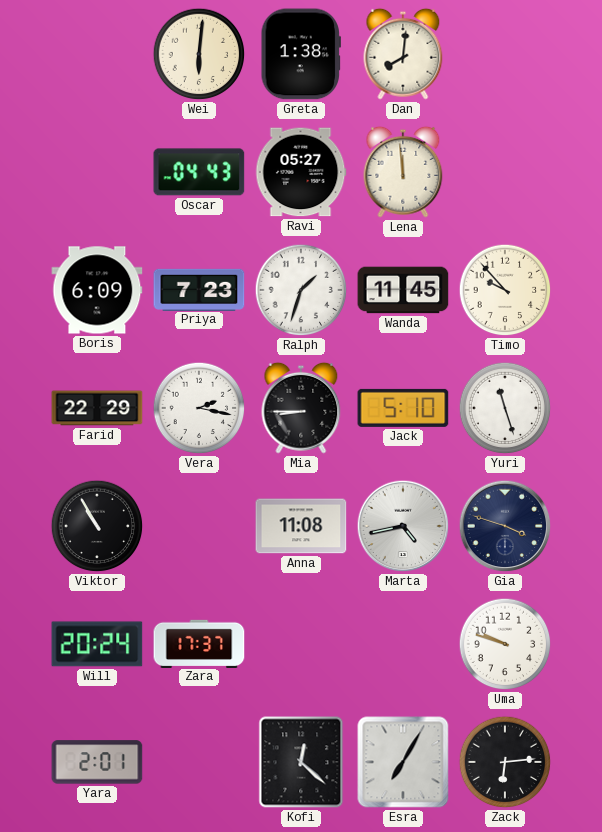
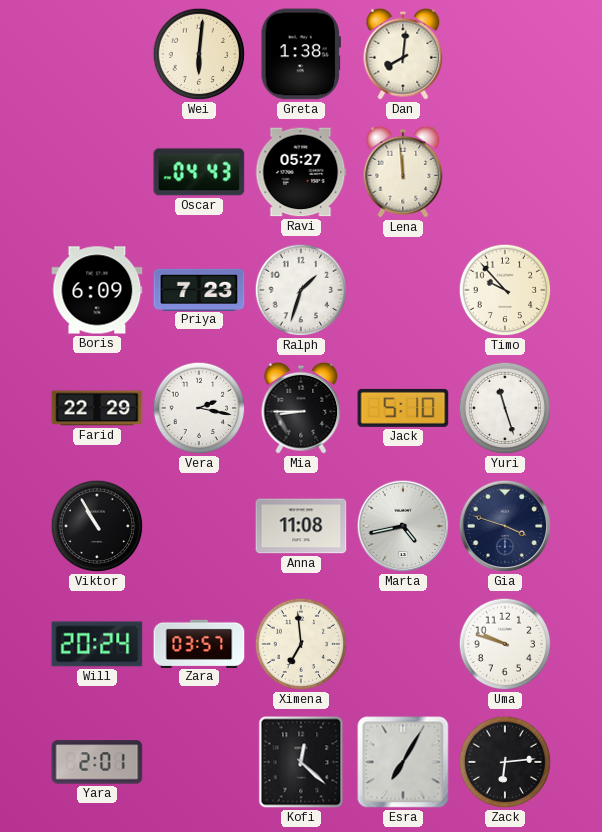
Wanda: 11:45 -> none
Zara: 17:37 -> 03:57
Ximena: none -> 6:59
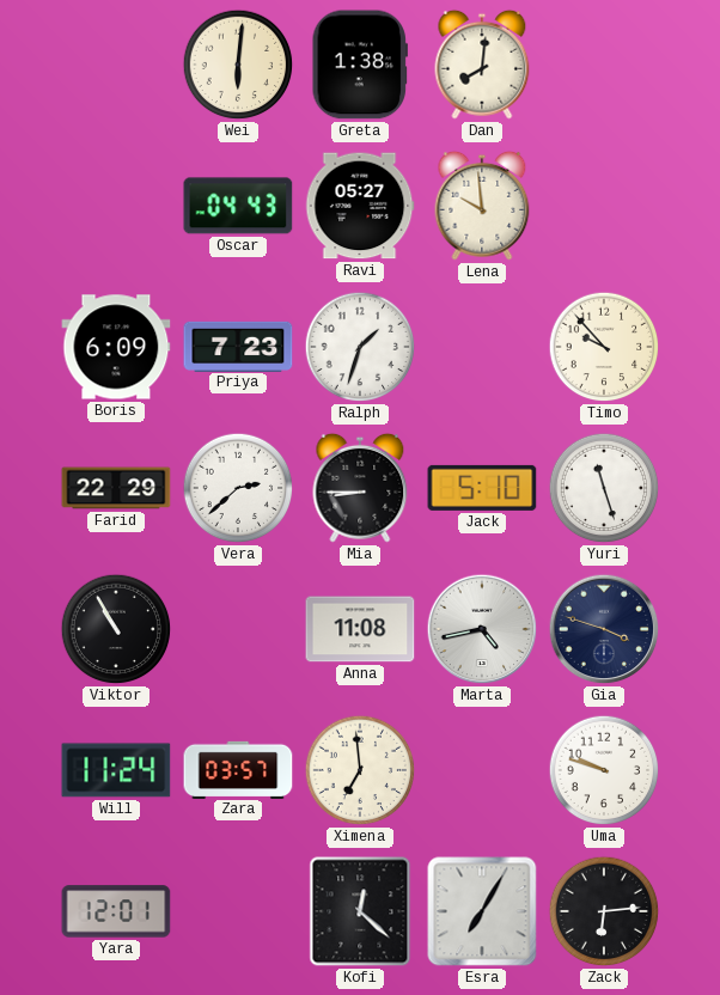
Lena: 11:59 -> 9:59
Vera: 2:17 -> 2:38
Will: 20:24 -> 11:24
Yara: 2:01 -> 12:01
